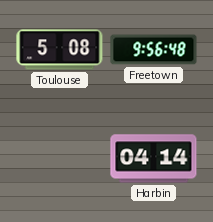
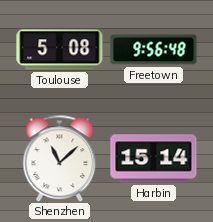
Shenzhen: none -> 11:08
Harbin: 04:14 -> 15:14
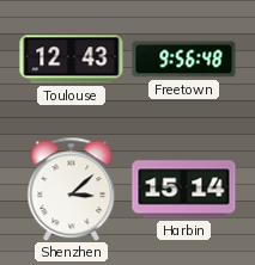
Toulouse: 5:08 -> 12:43
Shenzhen: 11:08 -> 3:08
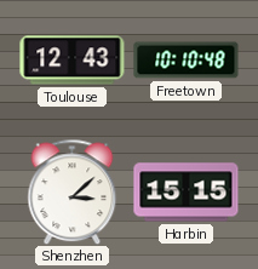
Freetown: 9:56 -> 10:10
Harbin: 15:14 -> 15:15
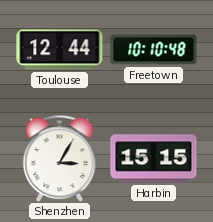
Toulouse: 12:43 -> 12:44
Shenzhen: 3:08 -> 3:05
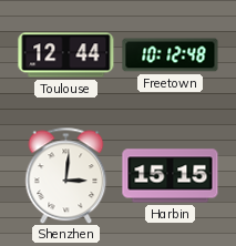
Freetown: 10:10 -> 10:12
Shenzhen: 3:05 -> 3:01
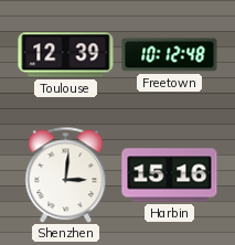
Toulouse: 12:44 -> 12:39
Harbin: 15:15 -> 15:16
